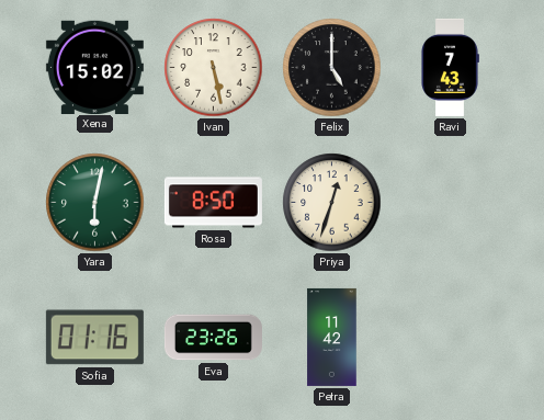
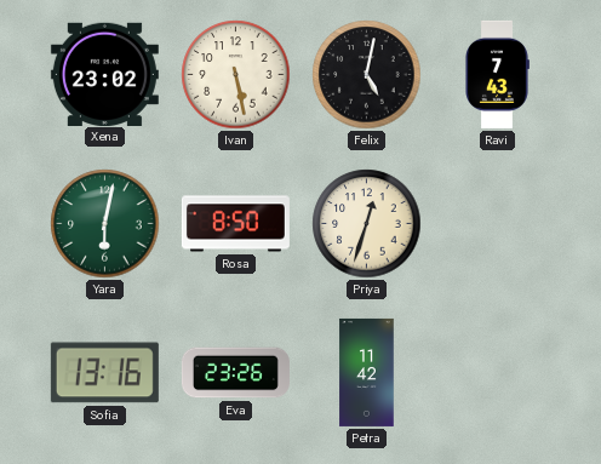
Xena: 15:02 -> 23:02
Felix: 5:00 -> 5:02
Sofia: 01:16 -> 13:16
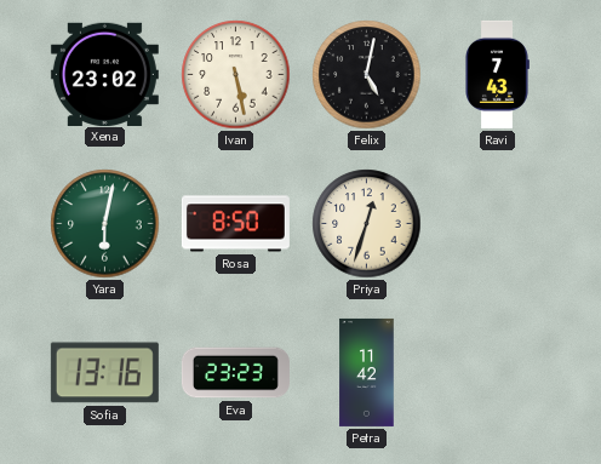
Eva: 23:26 -> 23:23
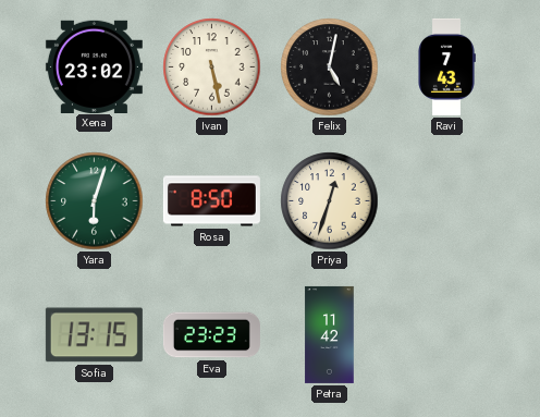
Yara: 6:02 -> 6:03
Sofia: 13:16 -> 13:15
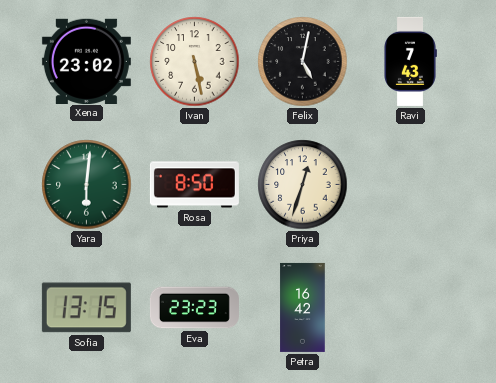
Yara: 6:03 -> 6:01
Petra: 11:42 -> 16:42
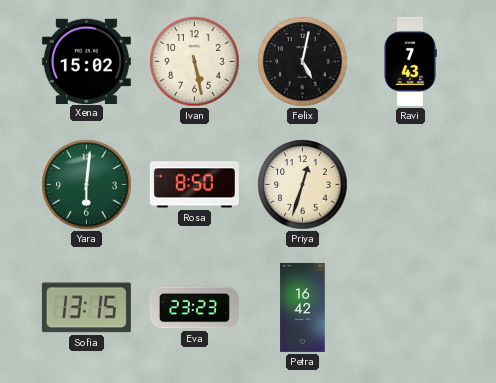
Xena: 23:02 -> 15:02
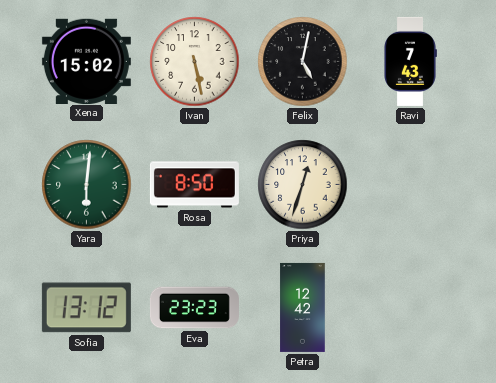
Sofia: 13:15 -> 13:12
Petra: 16:42 -> 12:42
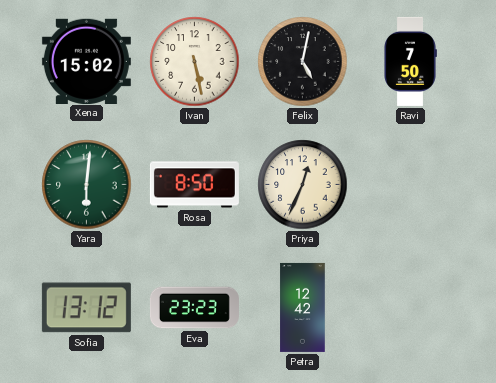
Ravi: 7:43 -> 7:50
Priya: 12:33 -> 12:34
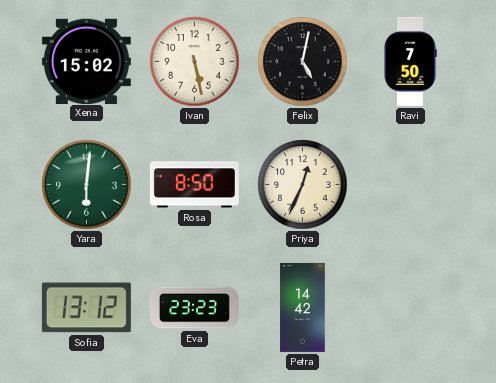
Petra: 12:42 -> 14:42
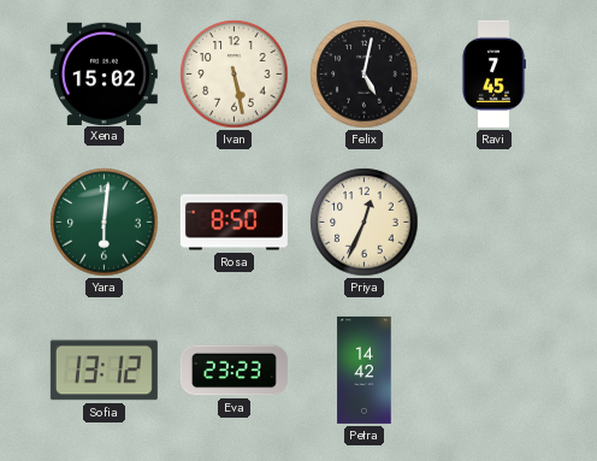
Ravi: 7:50 -> 7:45
